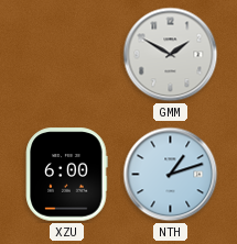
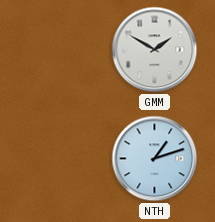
XZU: 6:00 -> none
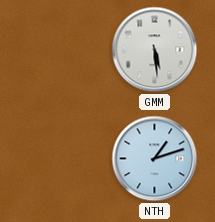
GMM: 1:50 -> 5:29
